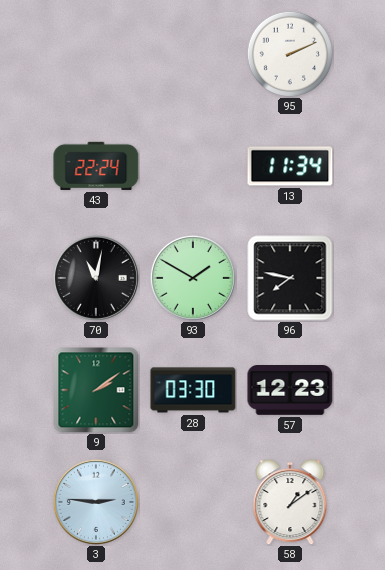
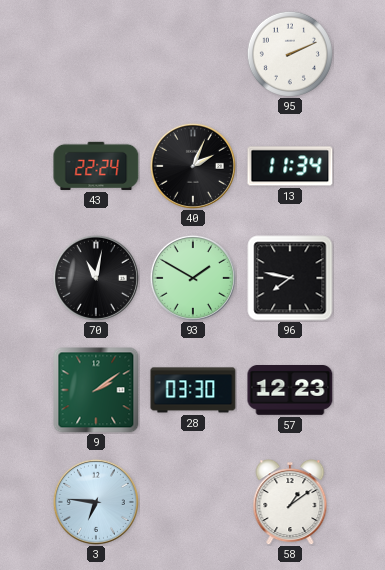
40: none -> 2:04
3: 2:46 -> 6:46
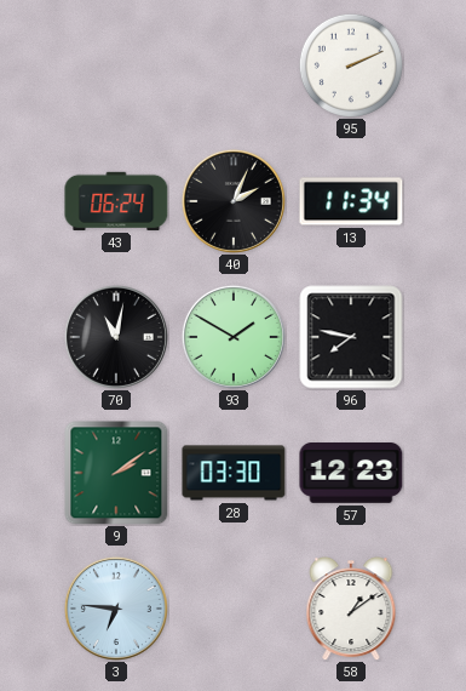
43: 22:24 -> 06:24
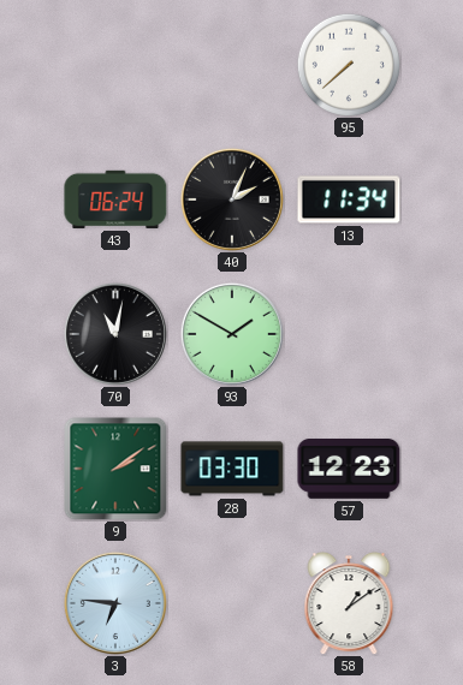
95: 2:11 -> 7:38
96: 7:47 -> none
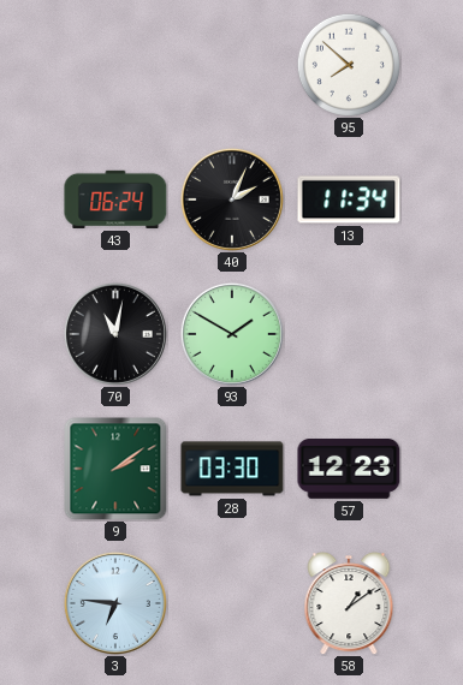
95: 7:38 -> 7:52
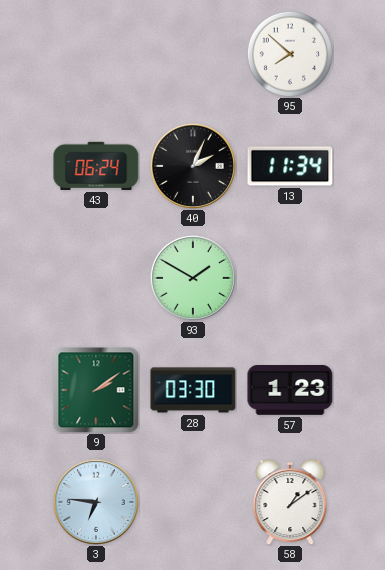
70: 11:02 -> none
57: 12:23 -> 1:23
